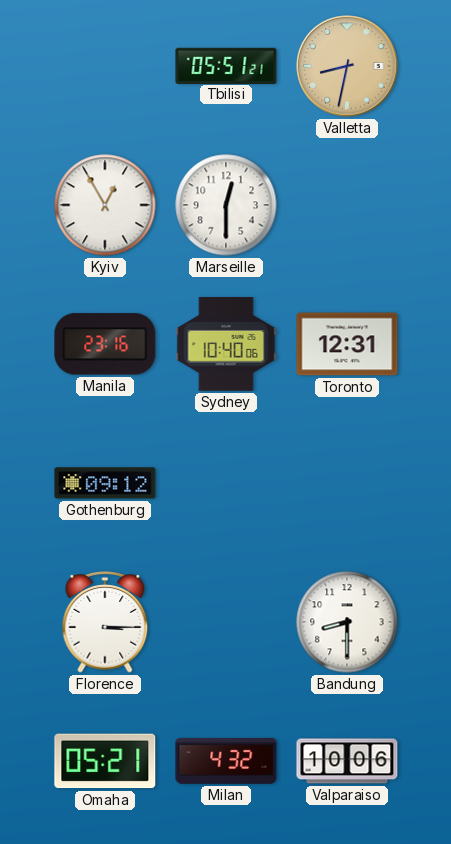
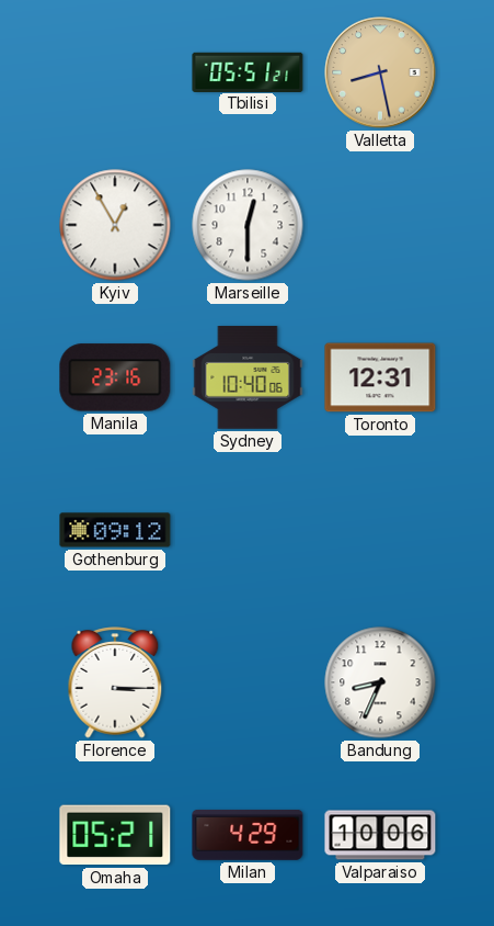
Valletta: 8:32 -> 8:28
Bandung: 8:30 -> 8:34
Milan: 4:32 -> 4:29
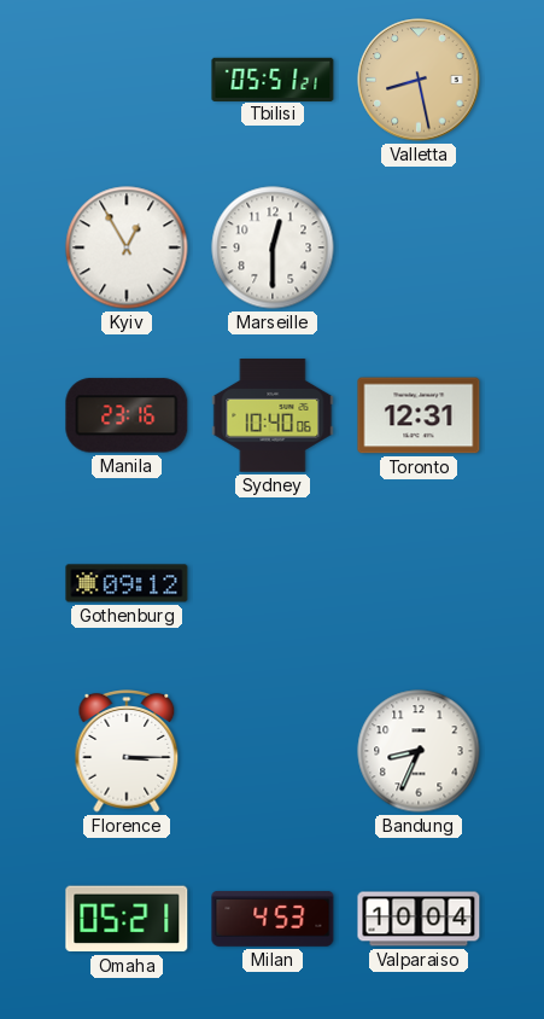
Milan: 4:29 -> 4:53
Valparaiso: 10:06 -> 10:04
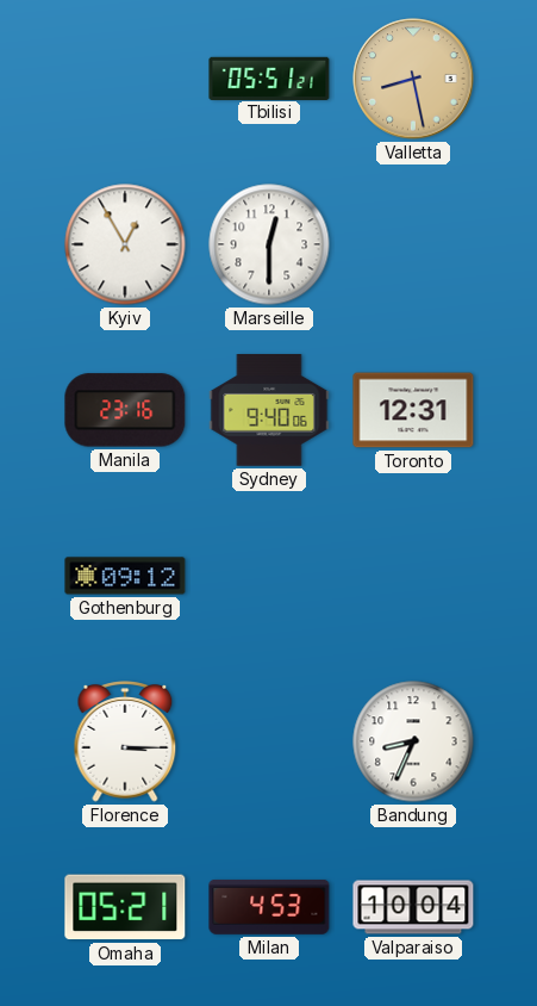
Sydney: 10:40 -> 9:40
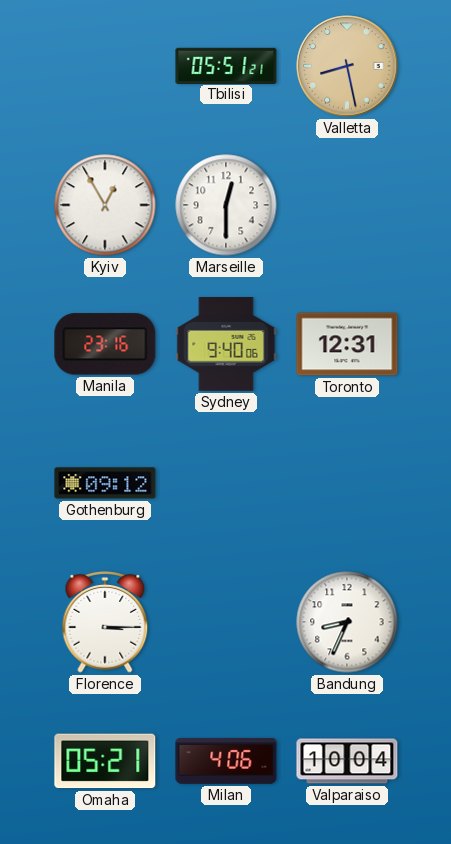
Milan: 4:53 -> 4:06
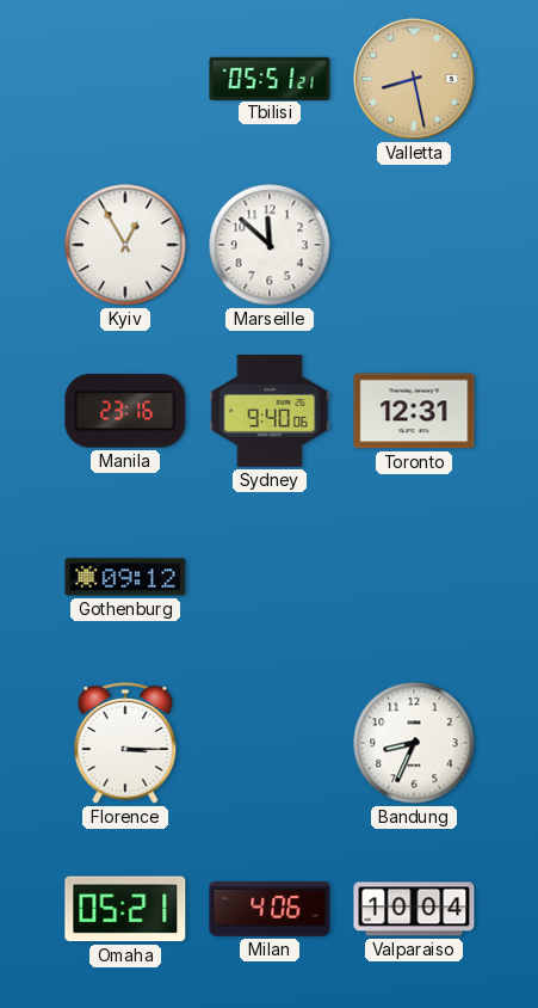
Marseille: 12:30 -> 11:52
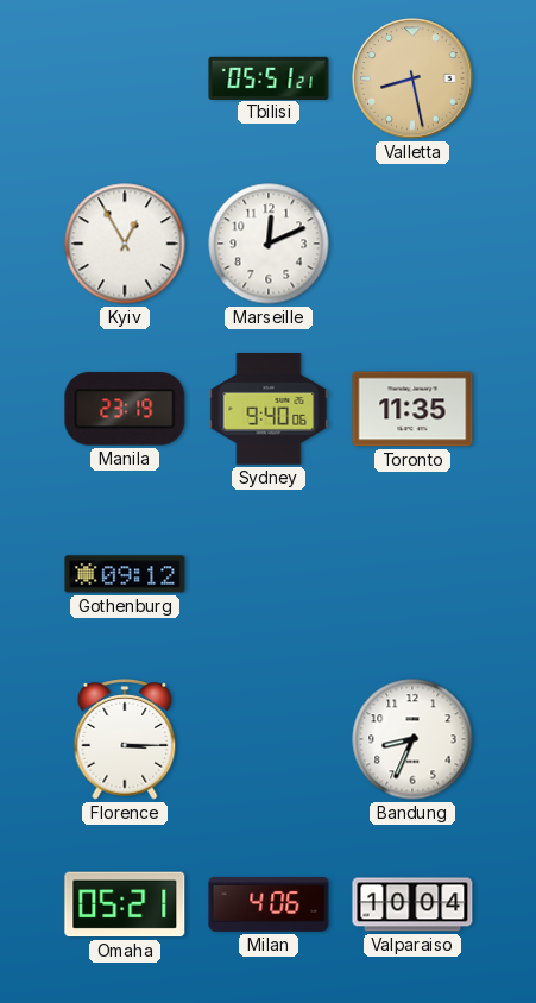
Marseille: 11:52 -> 12:11
Manila: 23:16 -> 23:19
Toronto: 12:31 -> 11:35
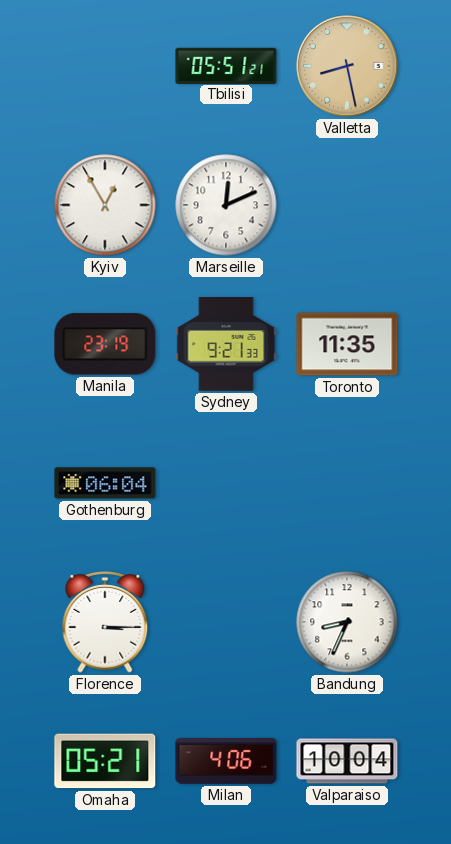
Sydney: 9:40 -> 9:21
Gothenburg: 09:12 -> 06:04
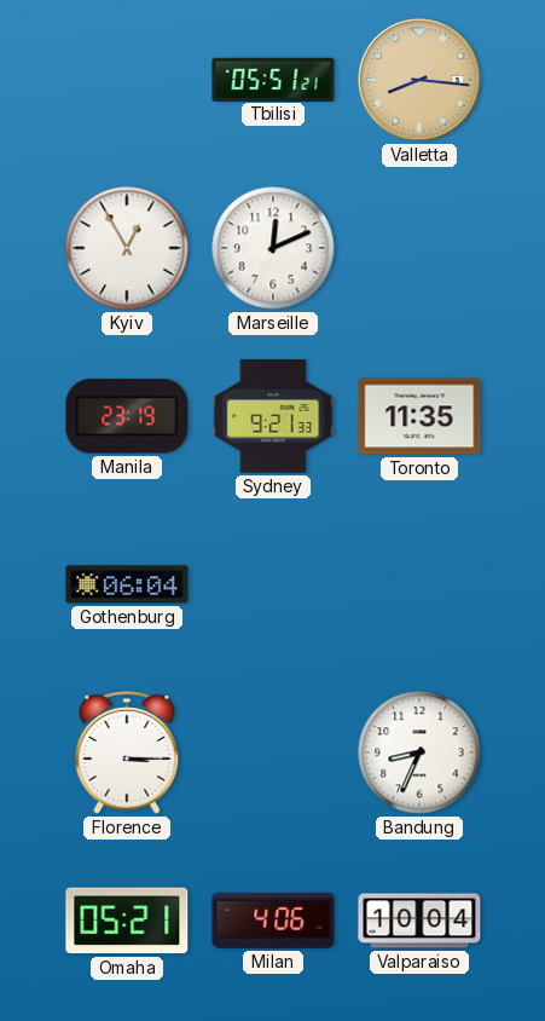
Valletta: 8:28 -> 8:16
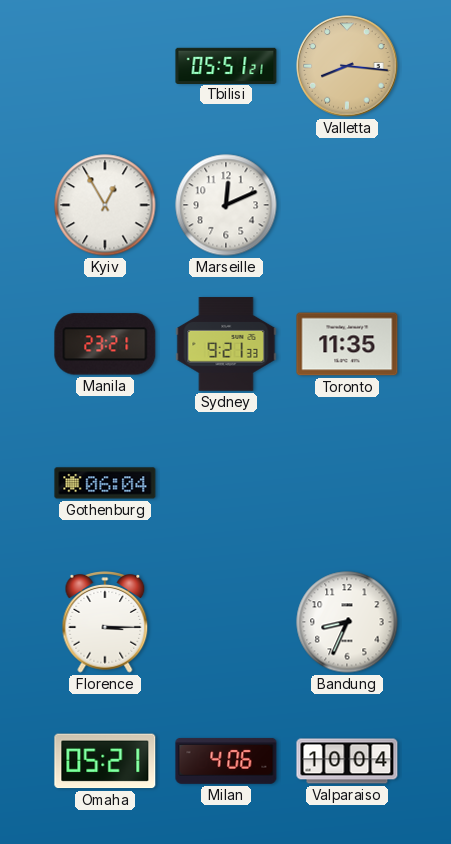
Manila: 23:19 -> 23:21
